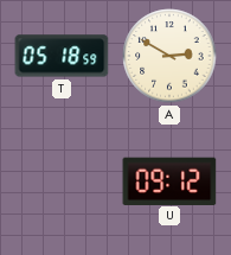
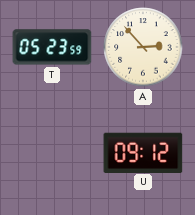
T: 05:18 -> 05:23
A: 2:50 -> 2:53
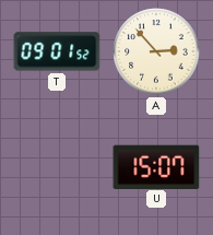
T: 05:23 -> 09:01
U: 09:12 -> 15:07
